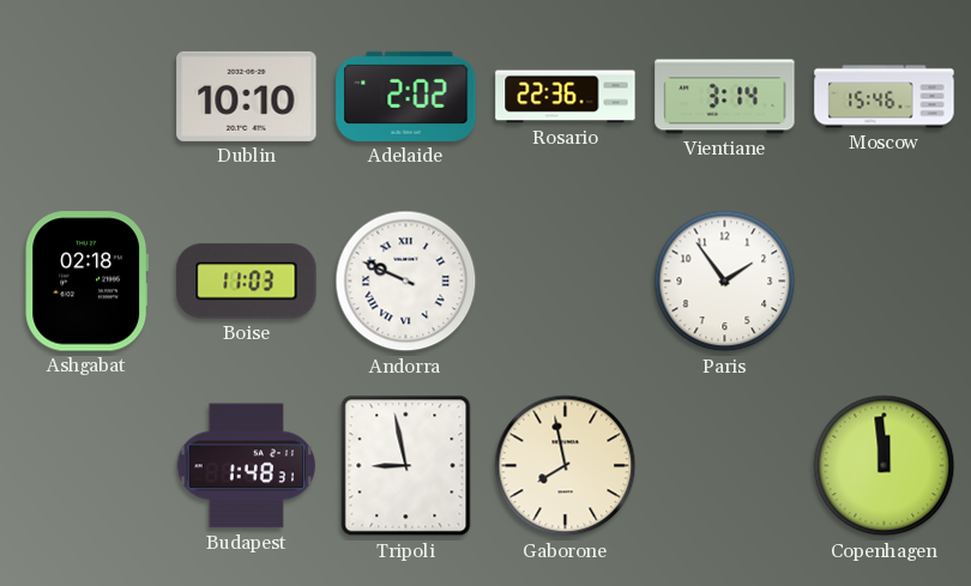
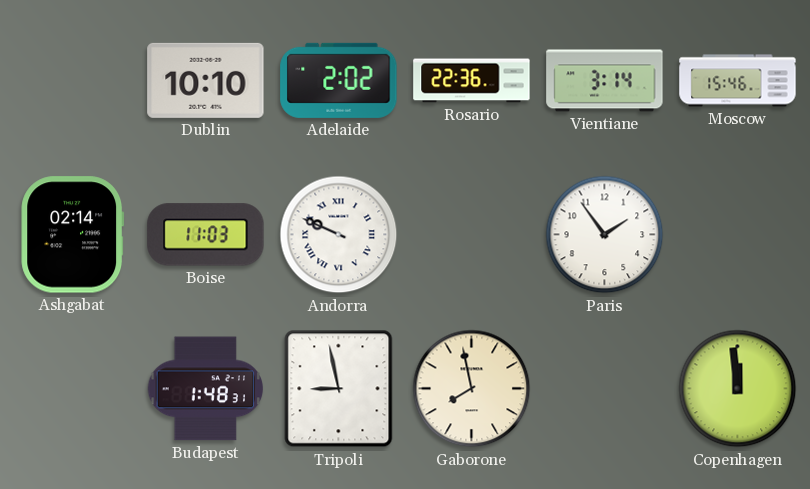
Ashgabat: 02:18 -> 02:14
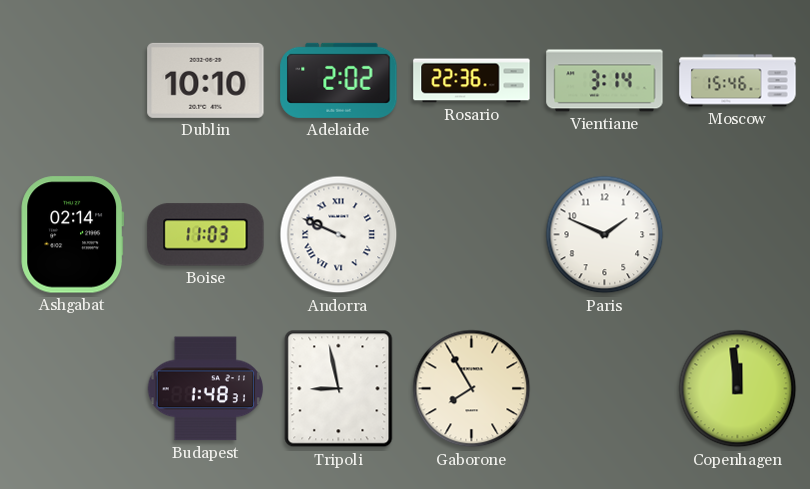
Paris: 1:54 -> 1:49
Gaborone: 7:58 -> 7:55
